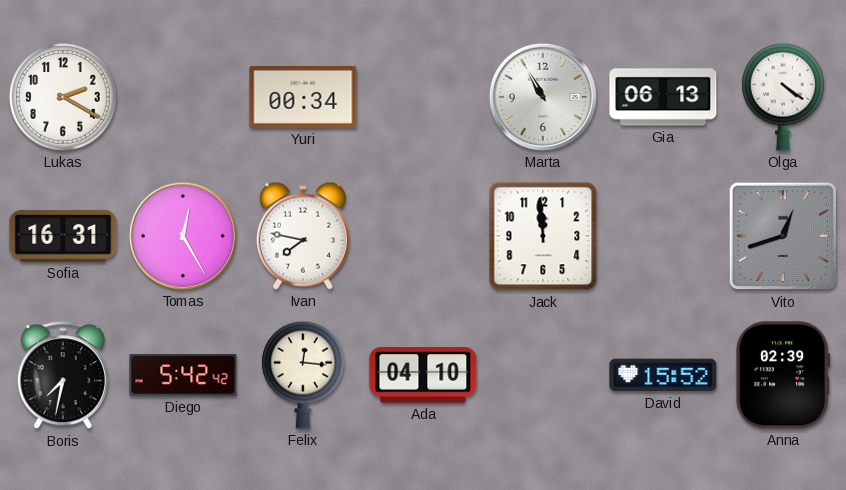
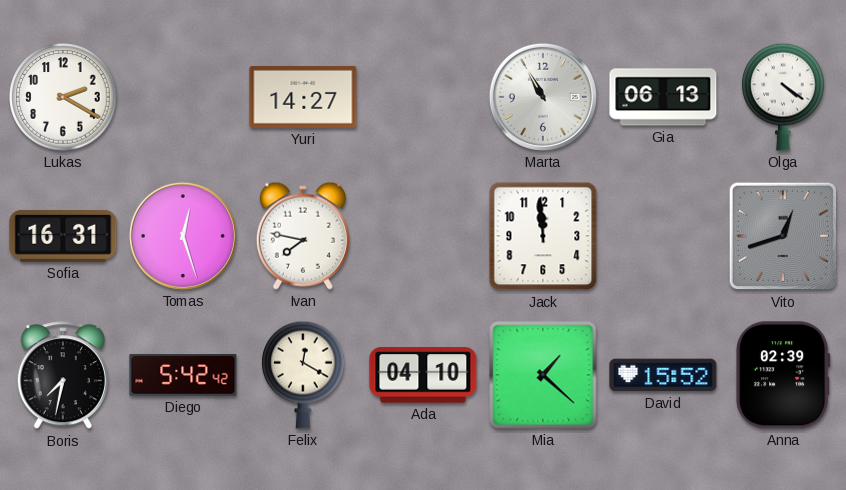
Yuri: 00:34 -> 14:27
Tomas: 12:25 -> 12:27
Felix: 12:16 -> 12:20
Mia: none -> 1:22
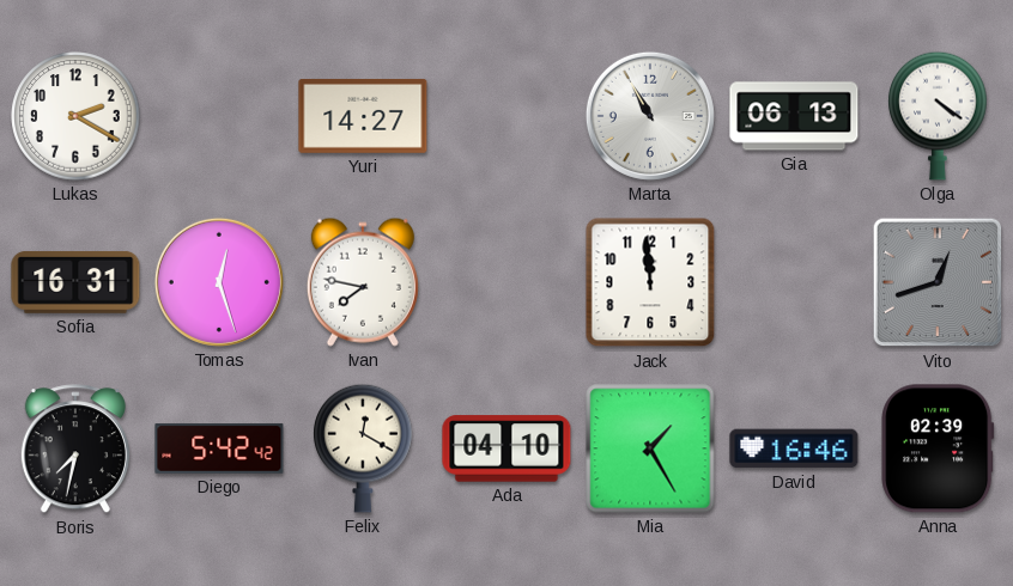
Mia: 1:22 -> 1:25
David: 15:52 -> 16:46
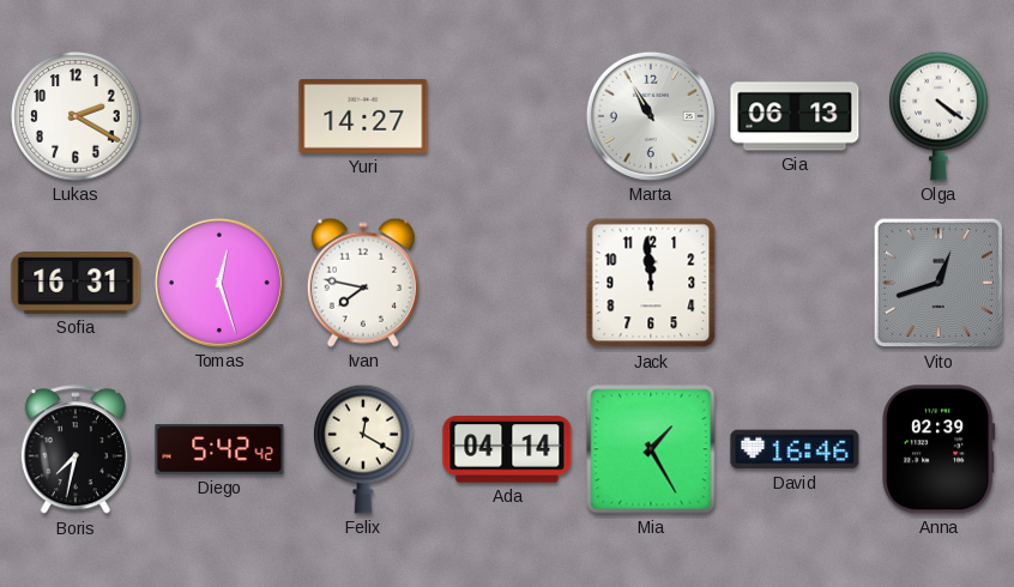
Ada: 04:10 -> 04:14
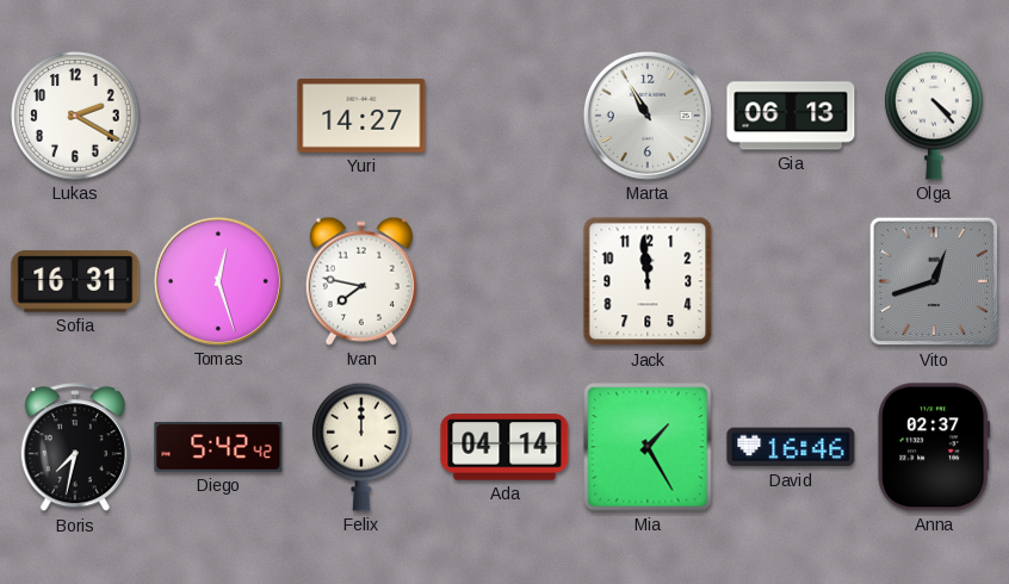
Olga: 4:21 -> 4:23
Felix: 12:20 -> 12:00
Anna: 02:39 -> 02:37
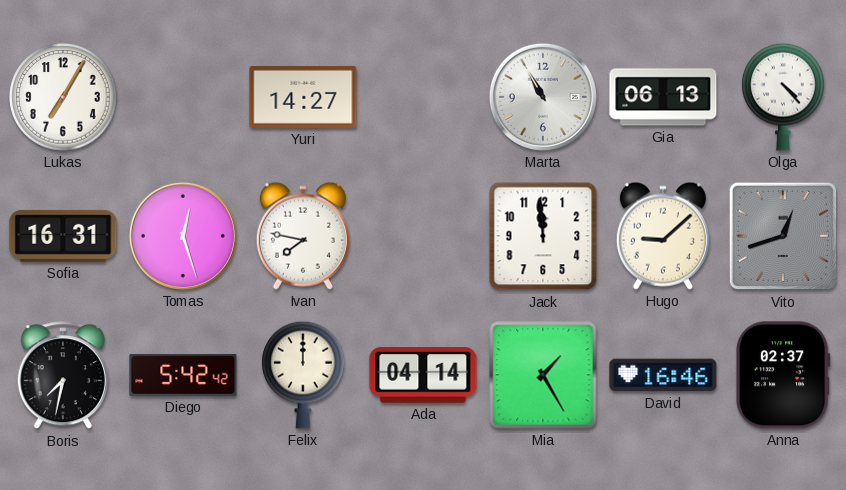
Lukas: 2:20 -> 7:05
Hugo: none -> 9:08
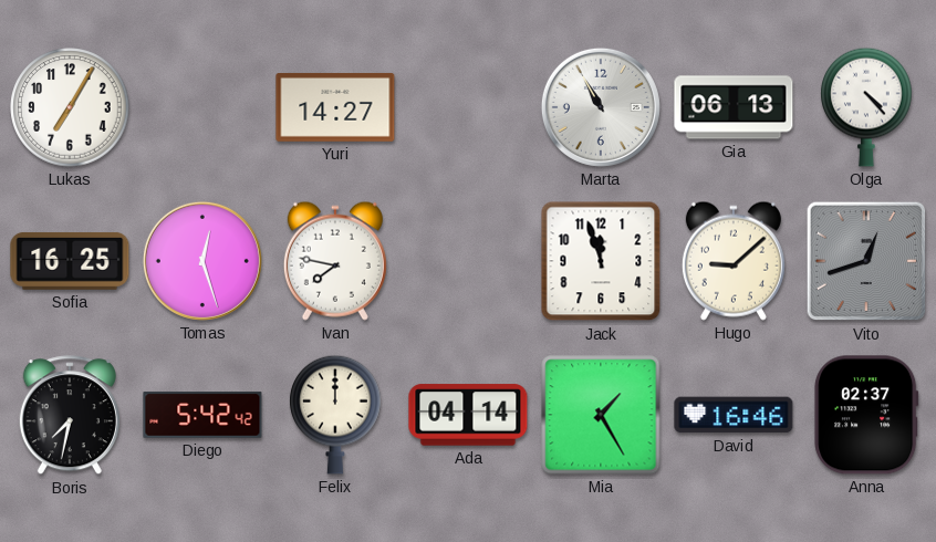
Sofia: 16:31 -> 16:25
Jack: 11:59 -> 11:57
